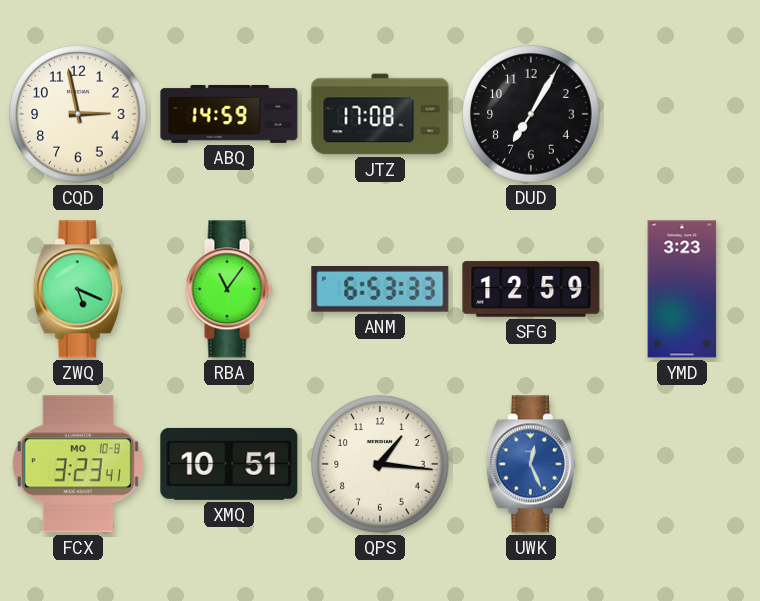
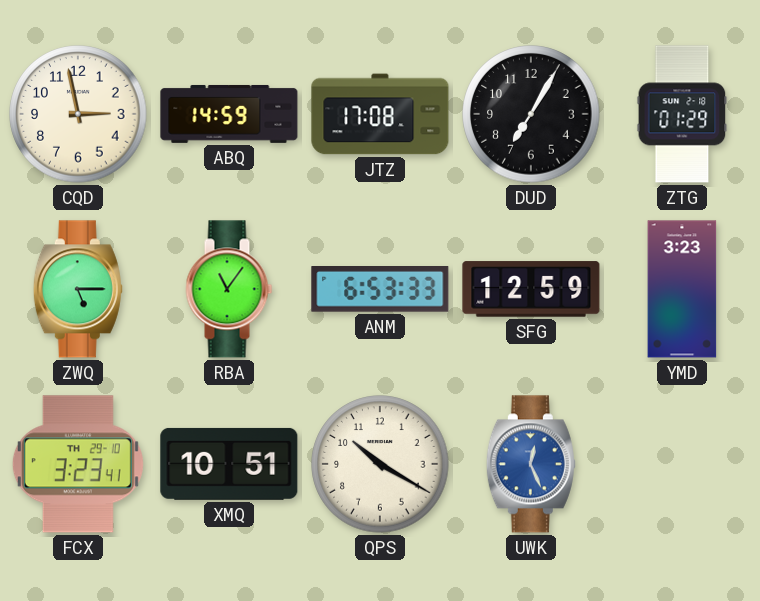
ZTG: none -> 01:29
ZWQ: 5:19 -> 5:15
FCX date: MO 10-8 -> TH 29-10
QPS: 1:16 -> 10:20
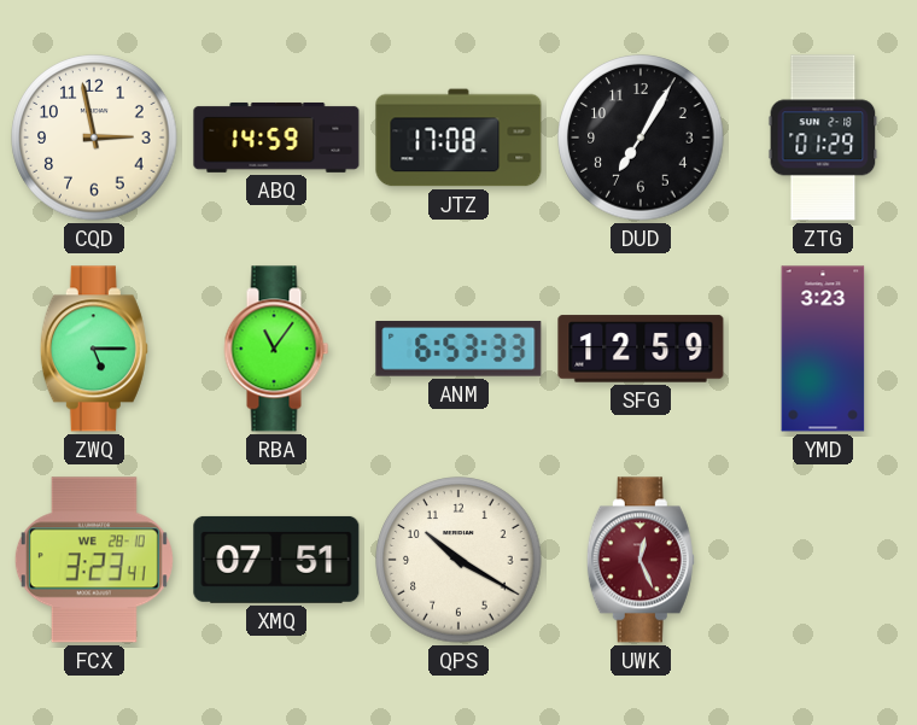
FCX date: TH 29-10 -> WE 28-10
XMQ: 10:51 -> 07:51
UWK dial: blue -> burgundy
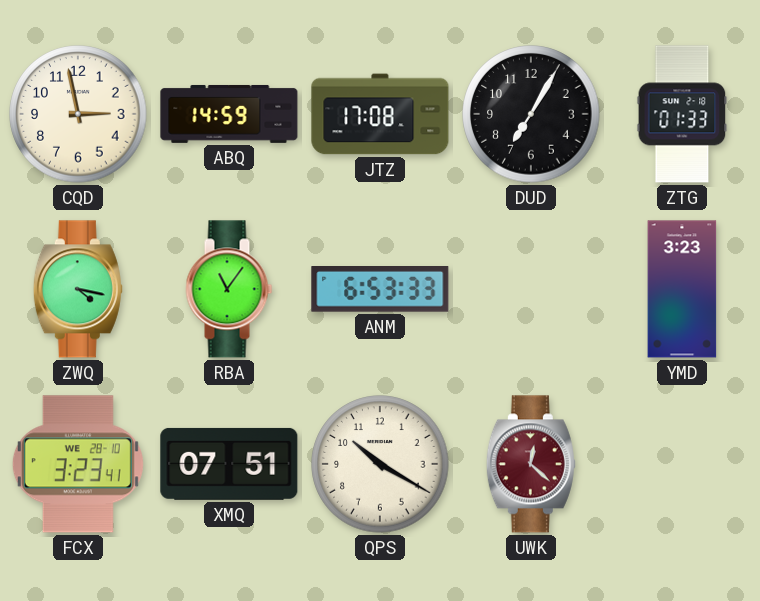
ZTG: 01:29 -> 01:33
ZWQ: 5:15 -> 4:17
SFG: 12:59 -> none
UWK: 12:26 -> 12:22
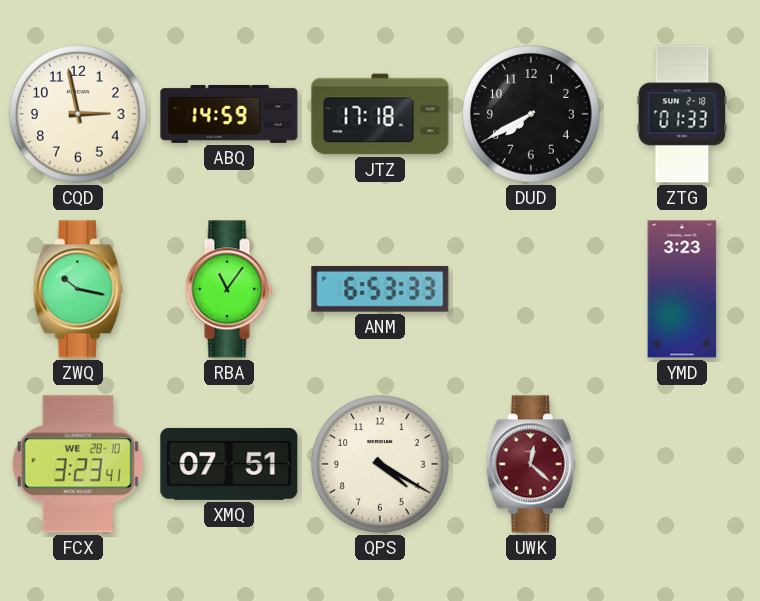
JTZ: 17:08 -> 17:18
DUD: 7:05 -> 7:40
ZWQ: 4:17 -> 10:17
QPS: 10:20 -> 4:20
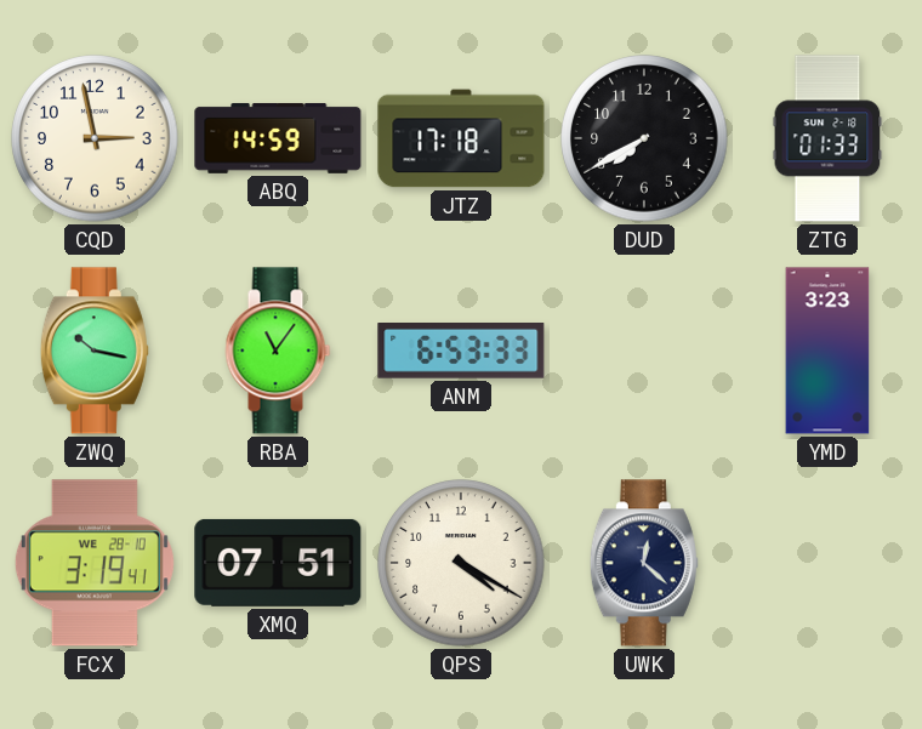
FCX: 3:23 -> 3:19
UWK dial: burgundy -> navy
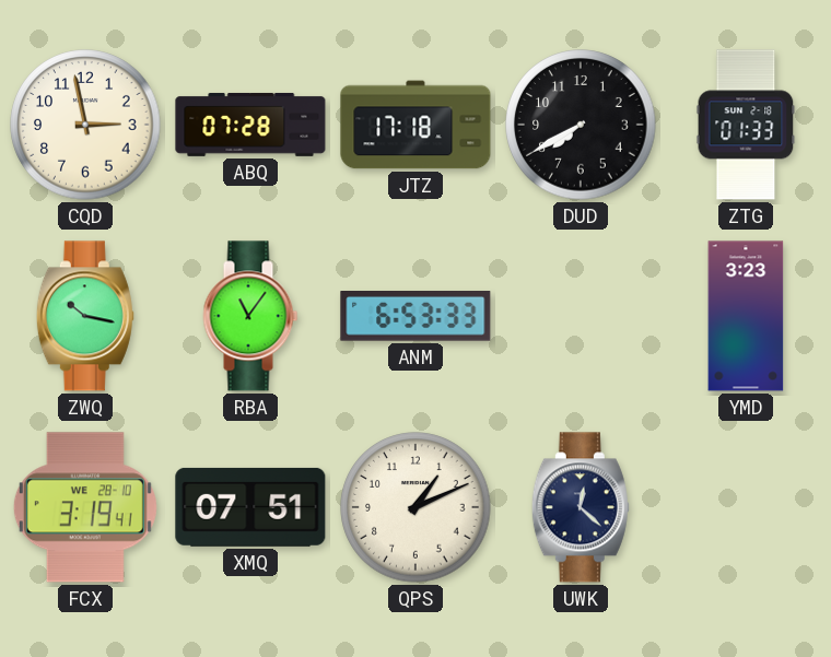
ABQ: 14:59 -> 07:28
QPS: 4:20 -> 1:11
